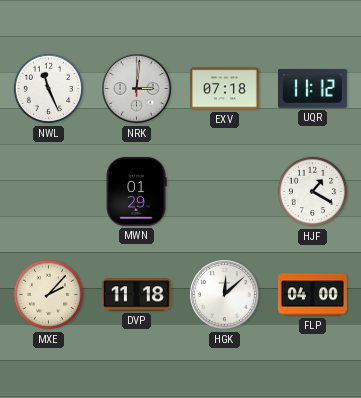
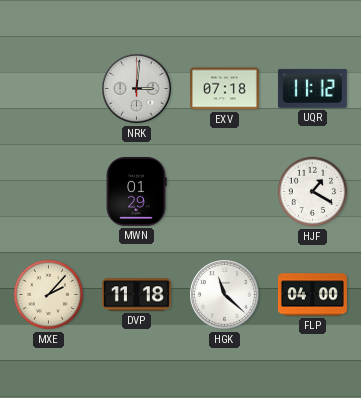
NWL: 11:26 -> none
HGK: 12:08 -> 11:22
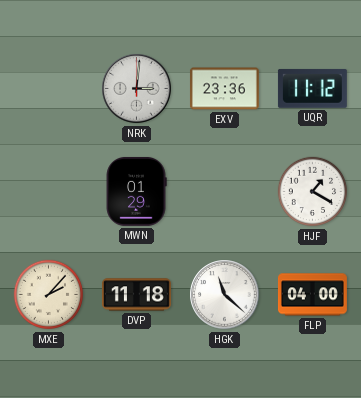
EXV: 07:18 -> 23:36
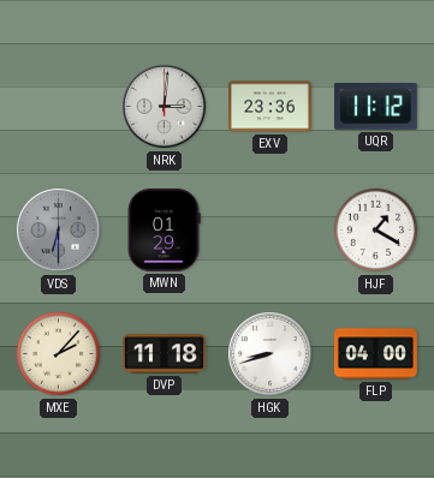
VDS: none -> 6:30
HGK: 11:22 -> 8:42
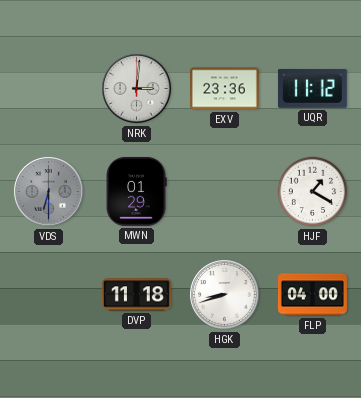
MXE: 2:07 -> none
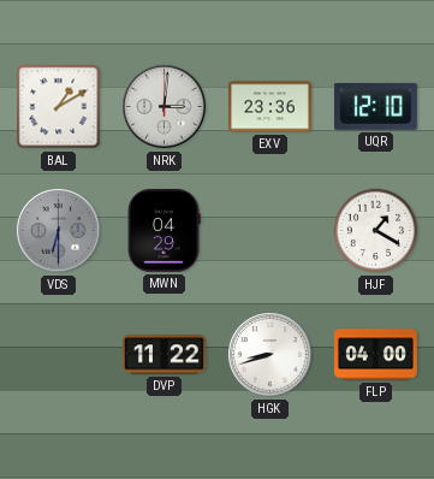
BAL: none -> 1:10
UQR: 11:12 -> 12:10
MWN: 01:29 -> 04:29
DVP: 11:18 -> 11:22
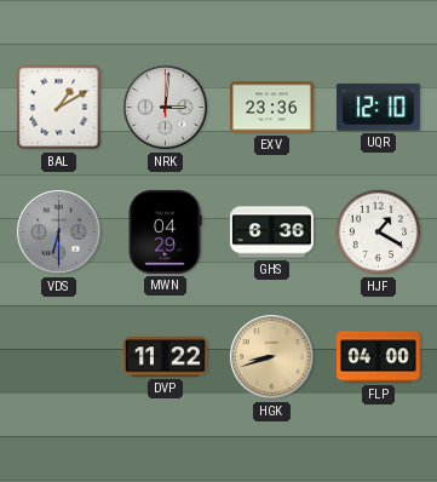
GHS: none -> 6:36
HGK dial: white -> champagne
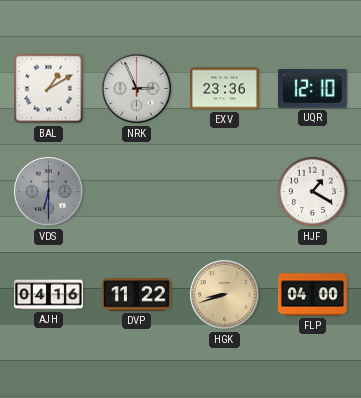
NRK: 3:01 -> 2:56
MWN: 04:29 -> none
GHS: 6:36 -> none
AJH: none -> 04:16
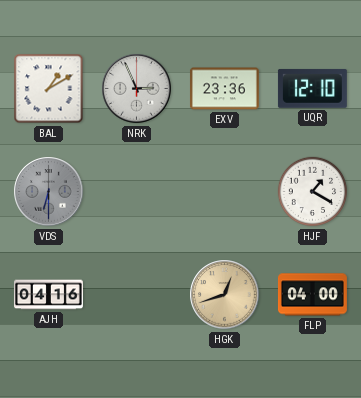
DVP: 11:22 -> none
HGK: 8:42 -> 12:42
